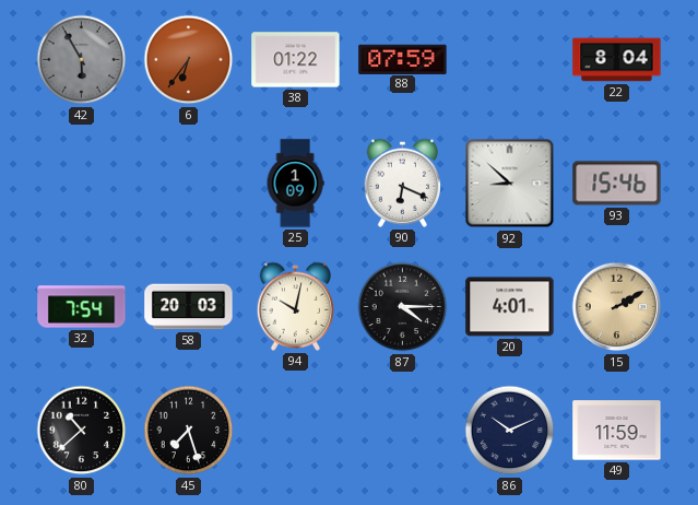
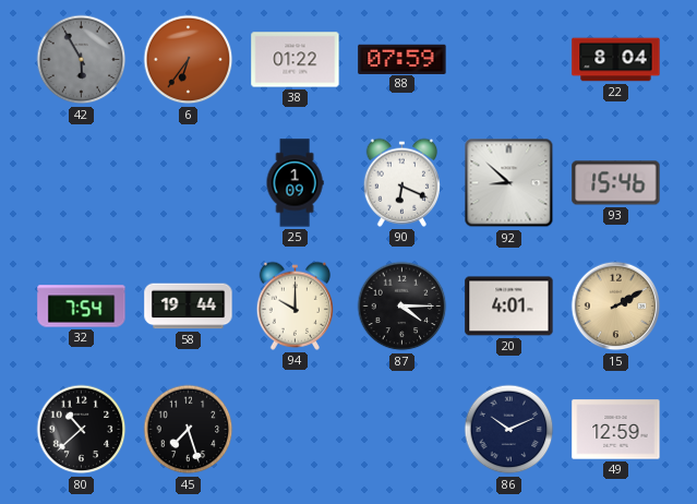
58: 20:03 -> 19:44
94: 10:02 -> 10:00
49: 11:59 -> 12:59
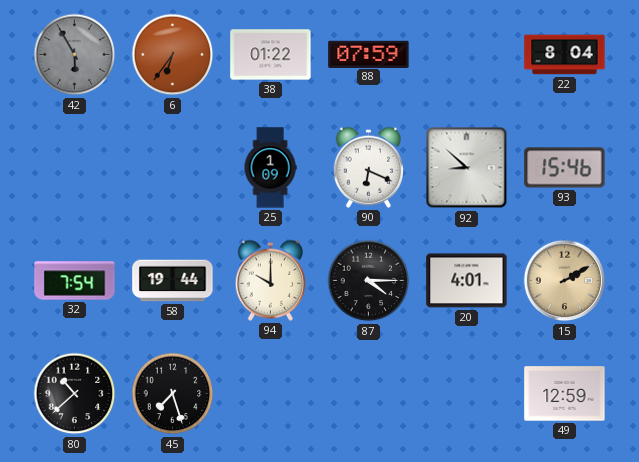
86: 10:11 -> none
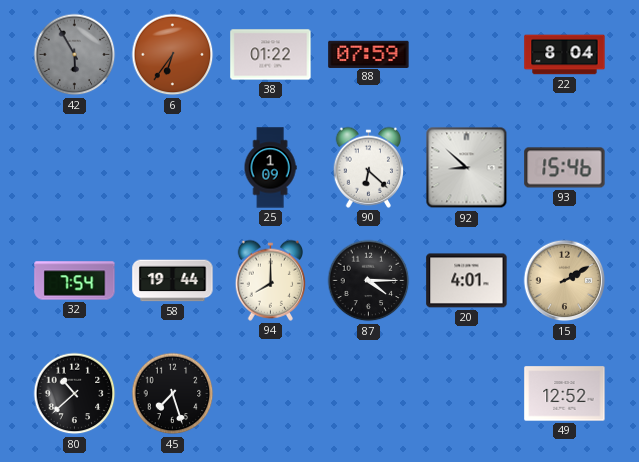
90: 6:19 -> 6:22
94: 10:00 -> 8:00
49: 12:59 -> 12:52
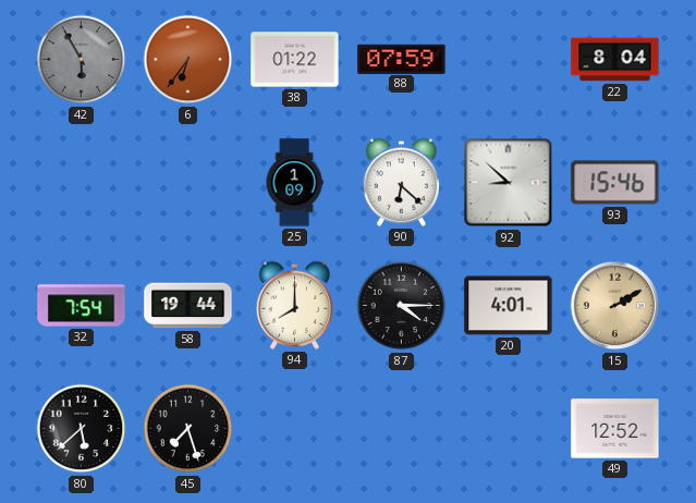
80: 10:38 -> 5:38
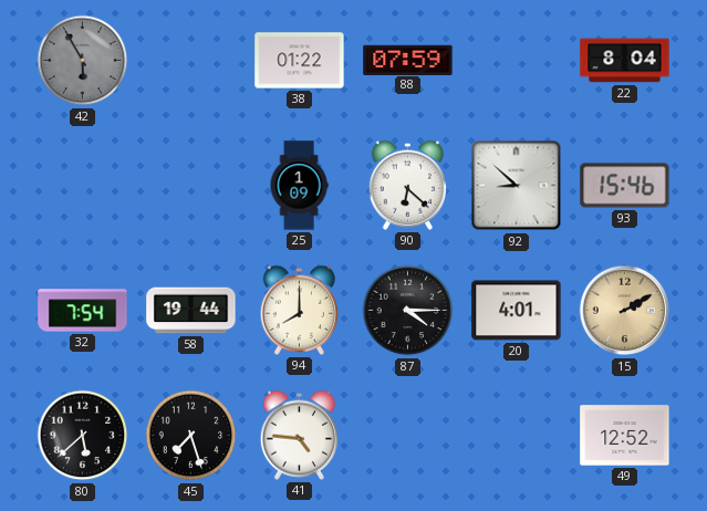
6: 6:36 -> none
41: none -> 4:46
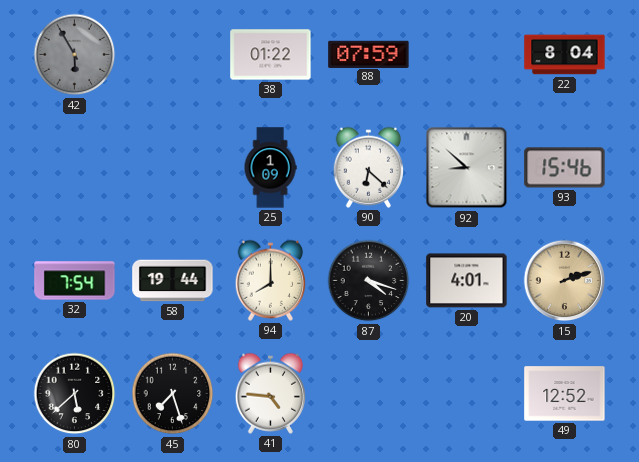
87: 4:15 -> 4:18
15: 2:10 -> 2:12
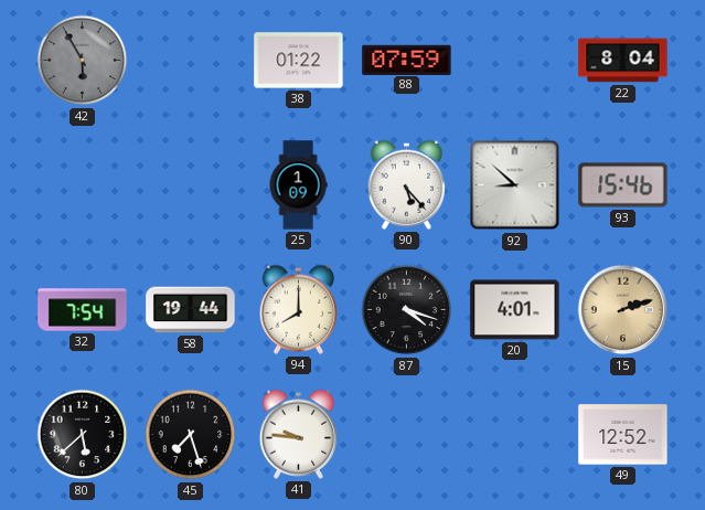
90: 6:22 -> 5:23
41: 4:46 -> 9:46
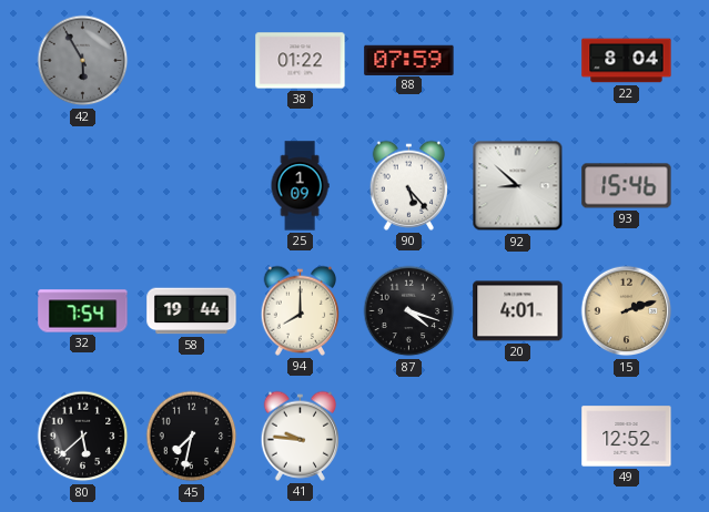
45: 7:27 -> 7:32
